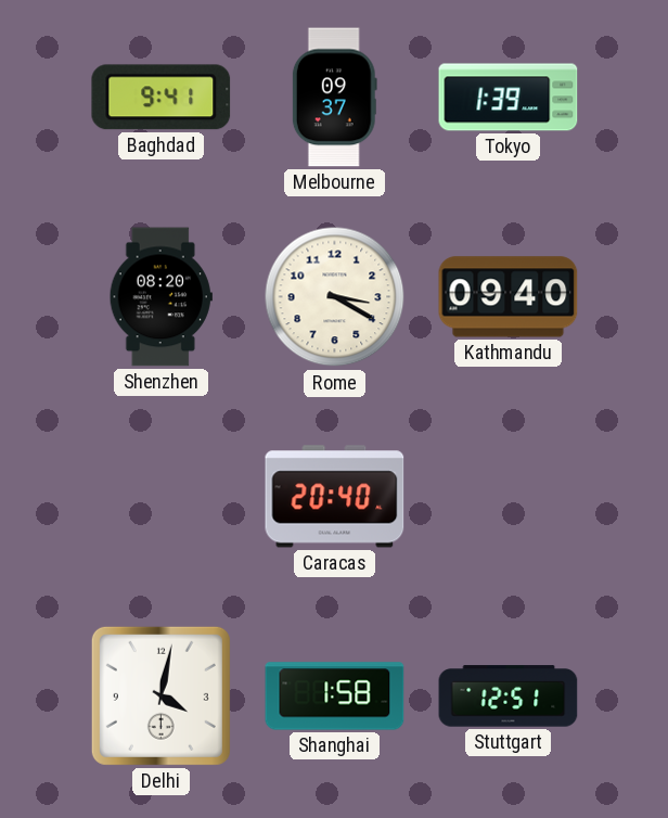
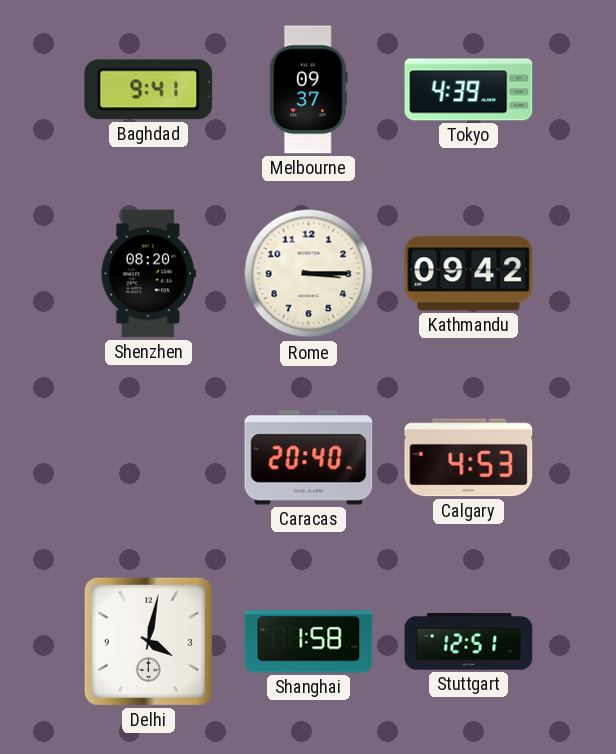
Tokyo: 1:39 -> 4:39
Rome: 3:20 -> 3:15
Kathmandu: 09:40 -> 09:42
Calgary: none -> 4:53
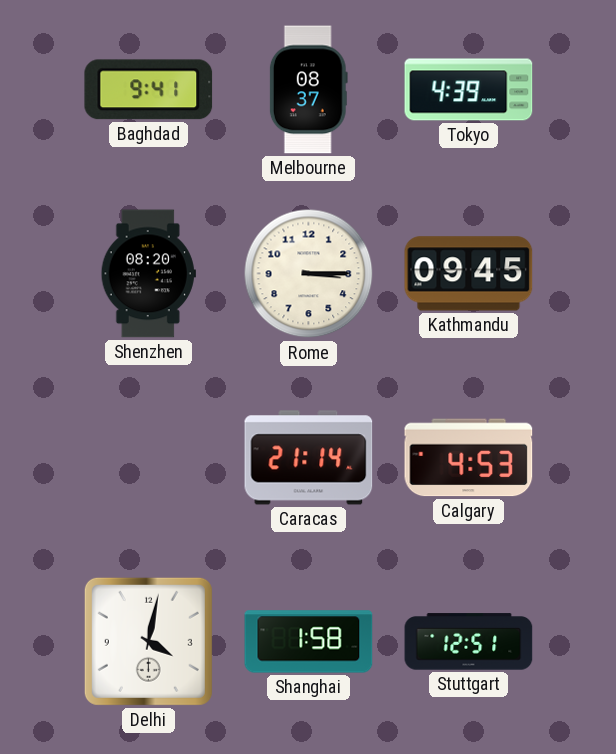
Melbourne: 09:37 -> 08:37
Kathmandu: 09:42 -> 09:45
Caracas: 20:40 -> 21:14
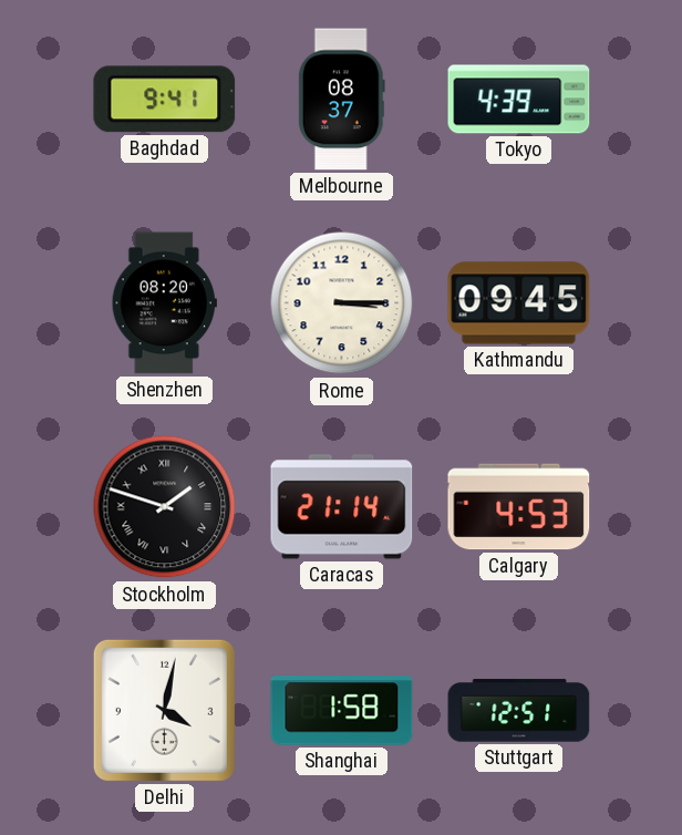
Stockholm: none -> 1:48
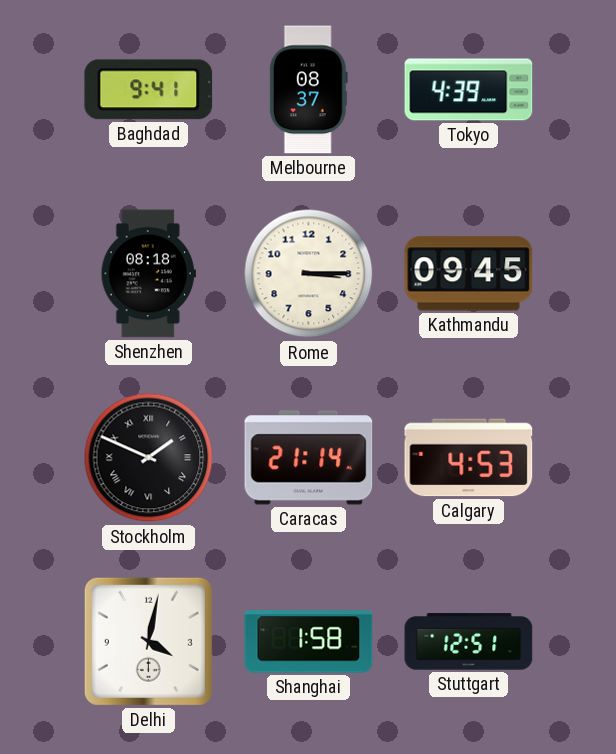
Shenzhen: 08:20 -> 08:18
Stockholm: 1:48 -> 1:49
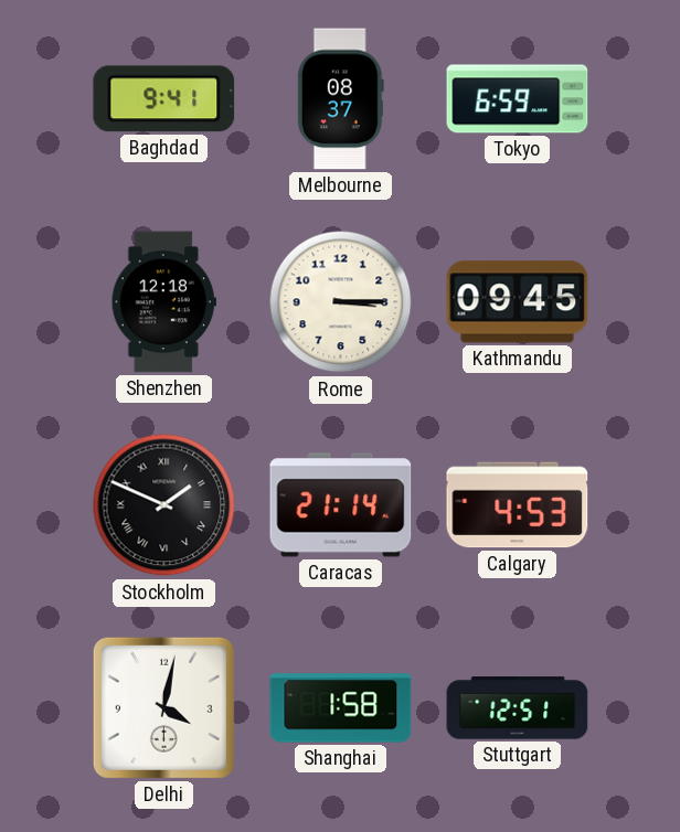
Tokyo: 4:39 -> 6:59
Shenzhen: 08:18 -> 12:18
